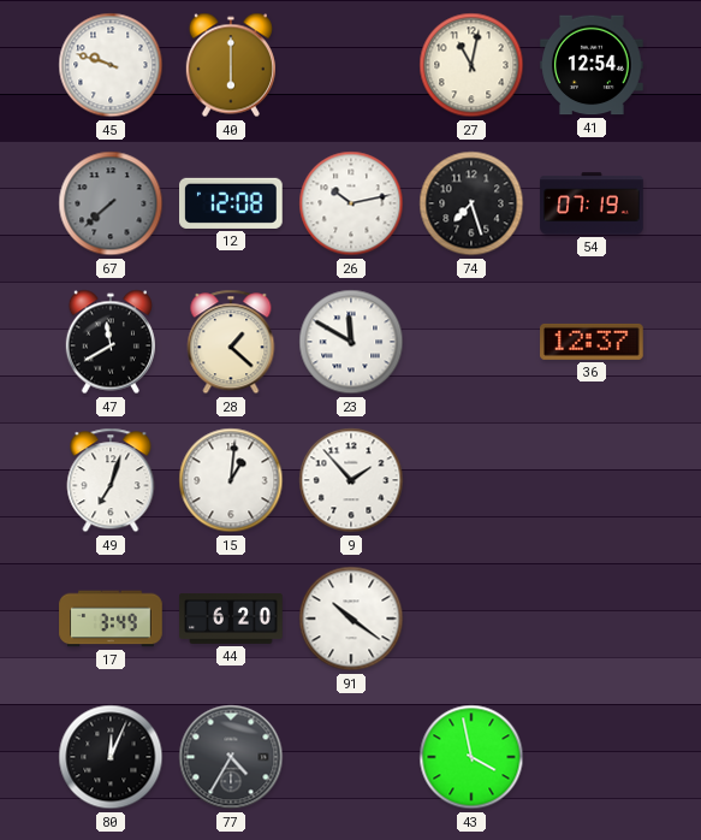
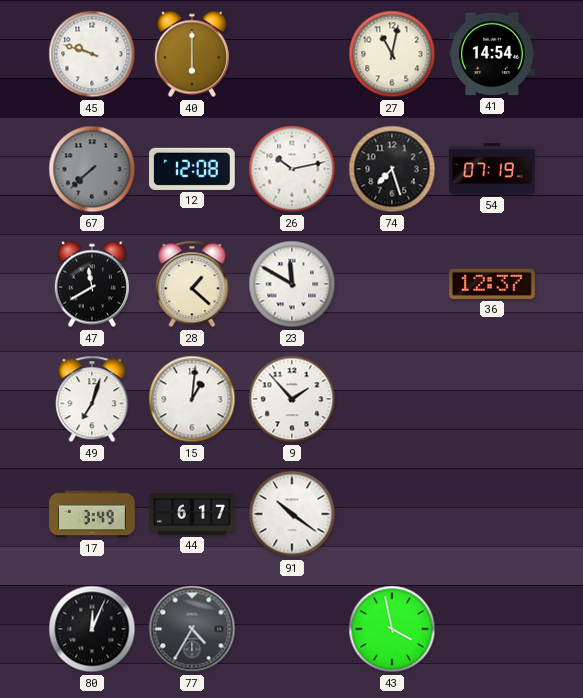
41: 12:54 -> 14:54
44: 6:20 -> 6:17
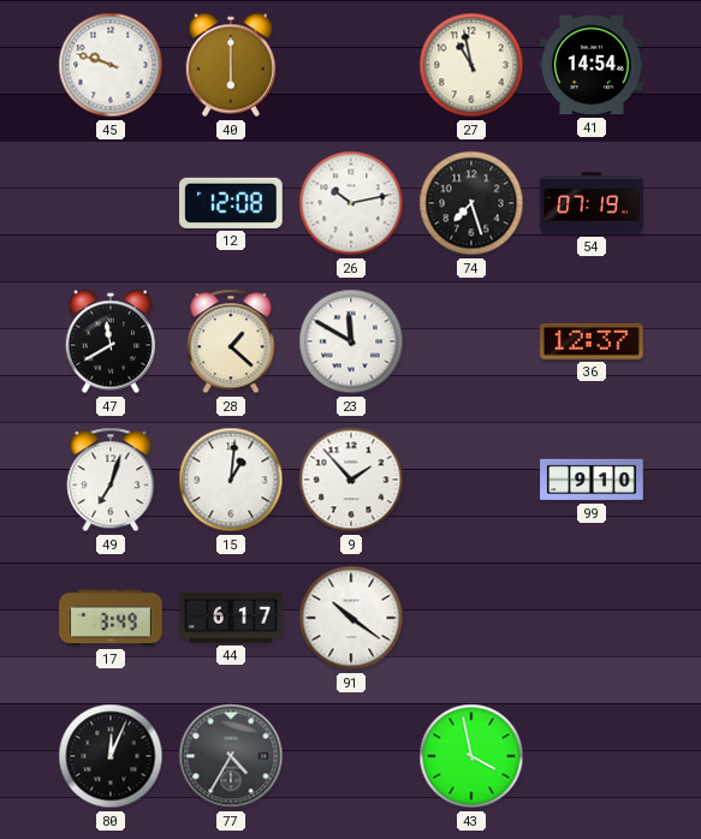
27: 11:02 -> 10:58
67: 7:38 -> none
99: none -> 9:10
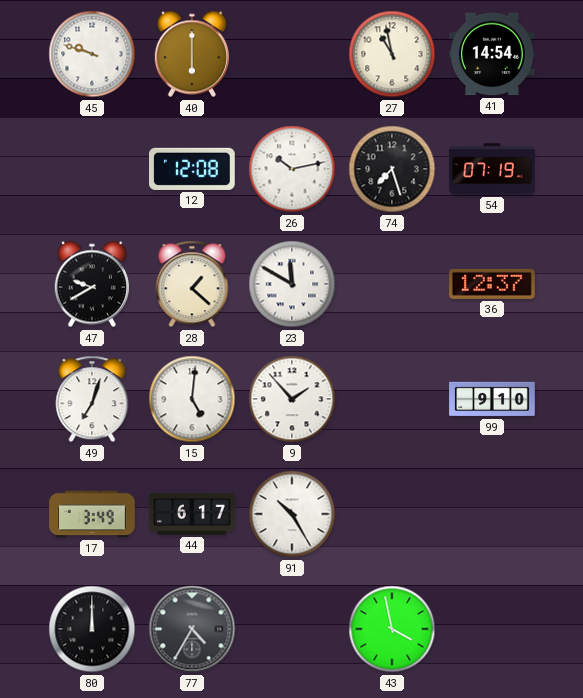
47: 11:40 -> 9:40
15: 1:01 -> 5:01
91: 10:21 -> 10:25
80: 12:04 -> 12:00
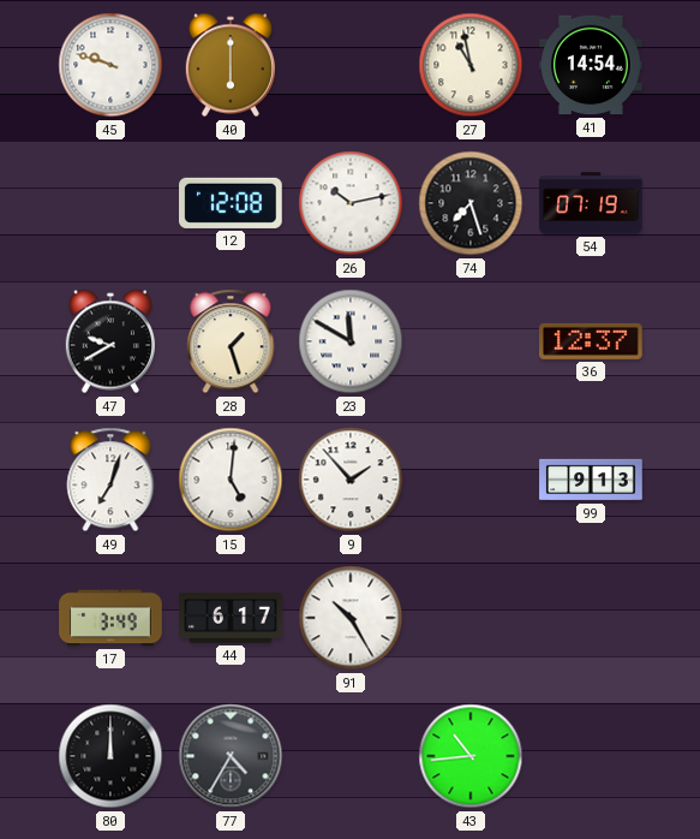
28: 1:22 -> 1:27
99: 9:10 -> 9:13
43: 3:58 -> 10:44
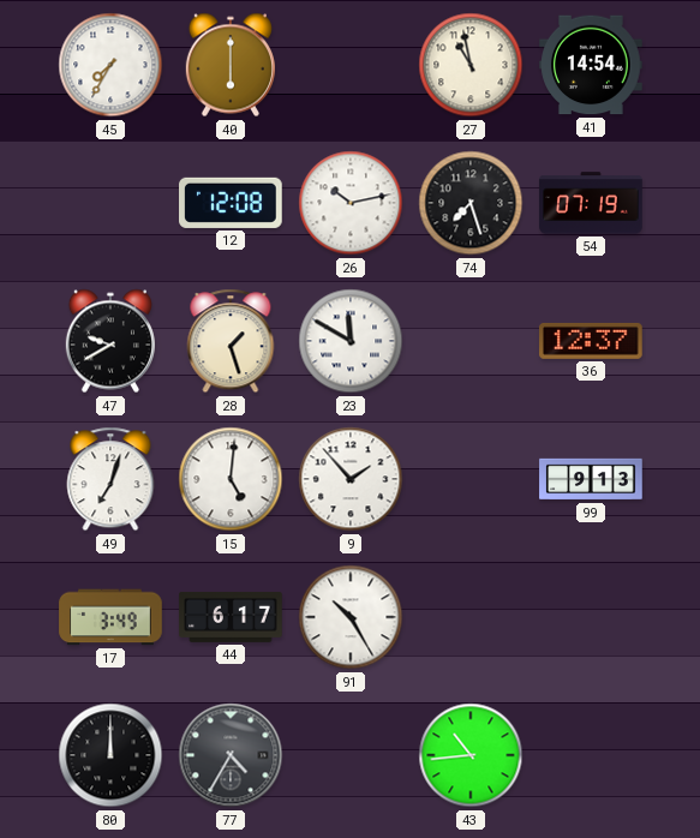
45: 9:48 -> 7:35
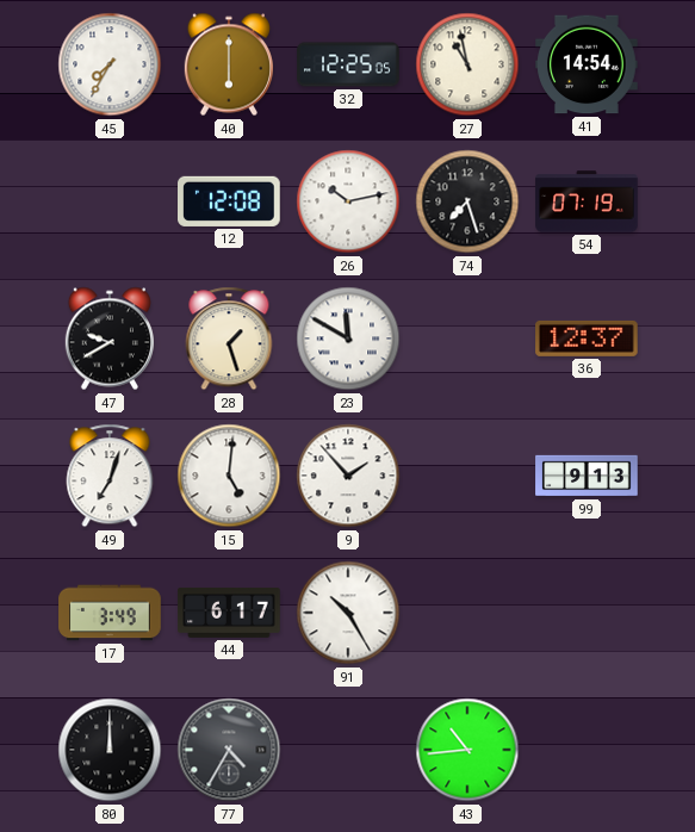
32: none -> 12:25
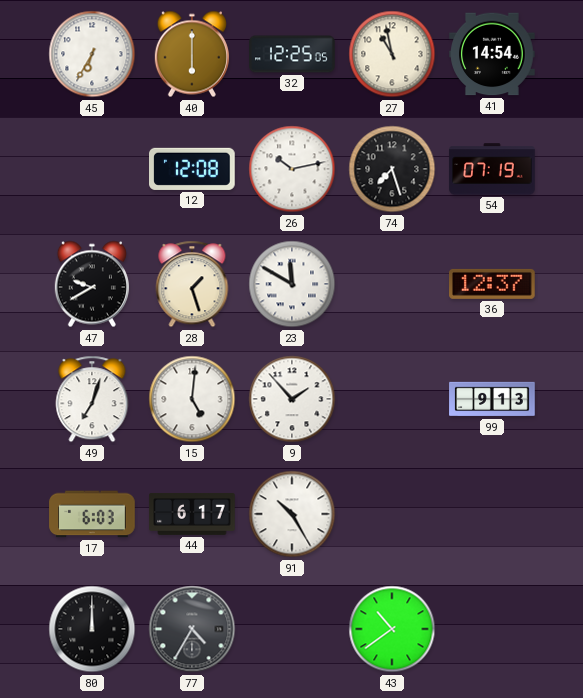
45: 7:35 -> 6:35
17: 3:49 -> 6:03
43: 10:44 -> 10:39
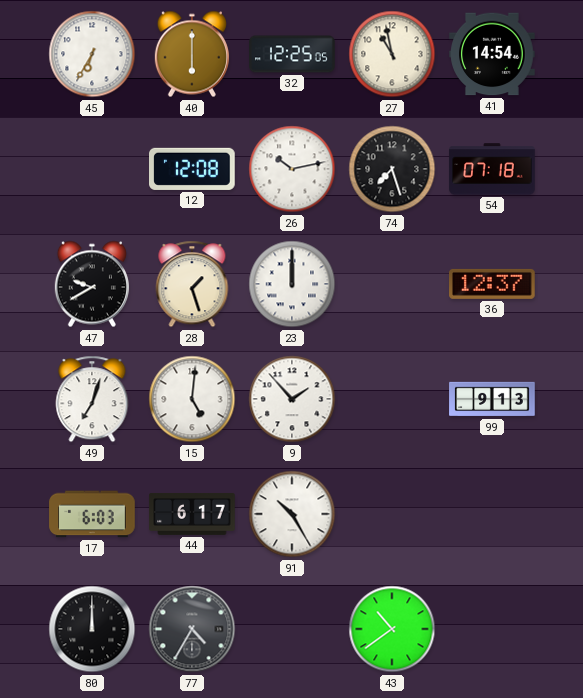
54: 07:19 -> 07:18
23: 11:50 -> 12:00
